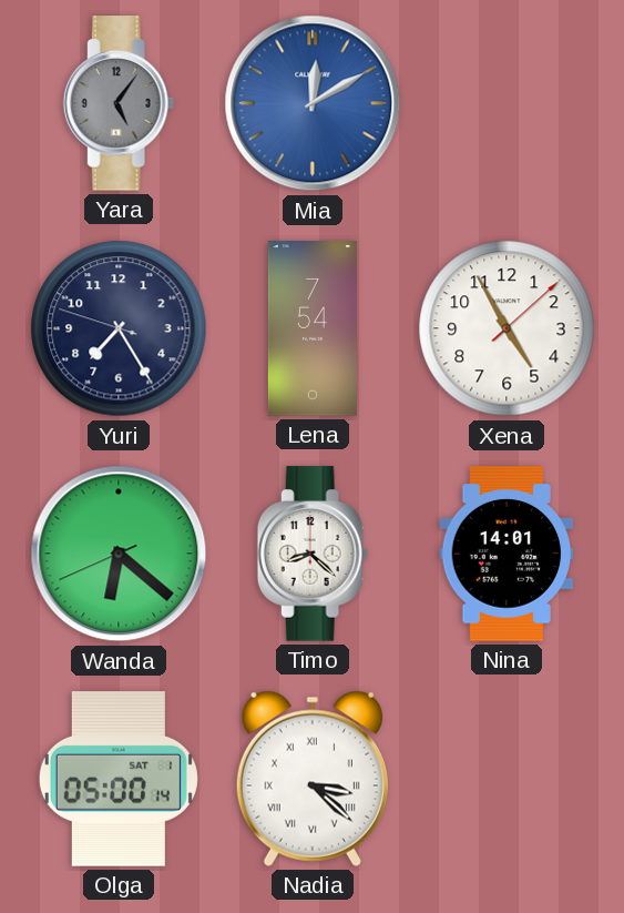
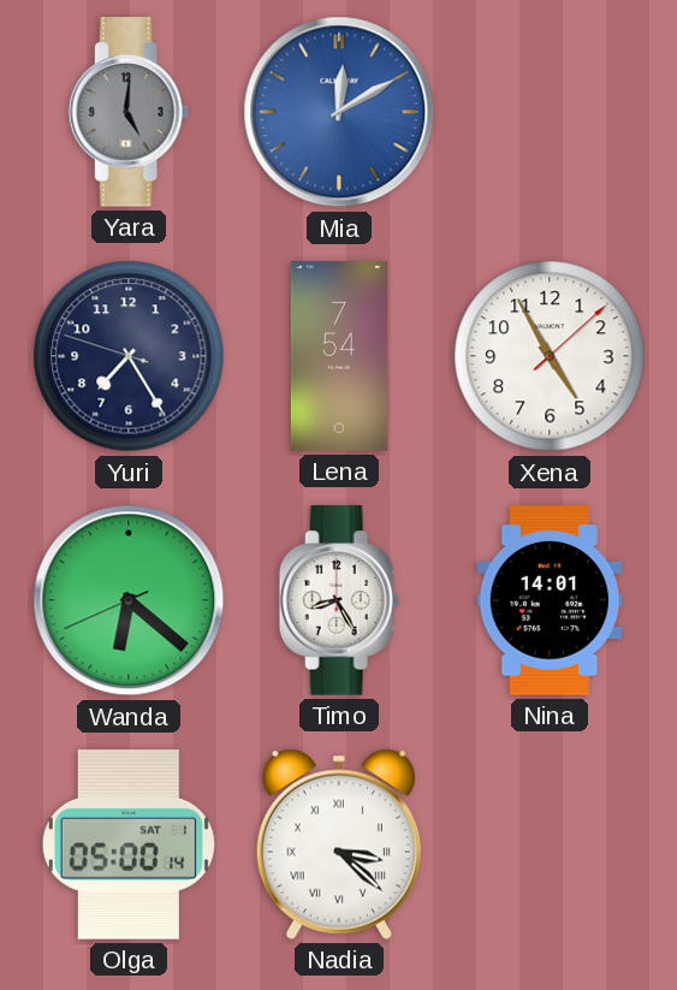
Yara: 5:06 -> 5:01
Timo: 8:22 -> 8:25
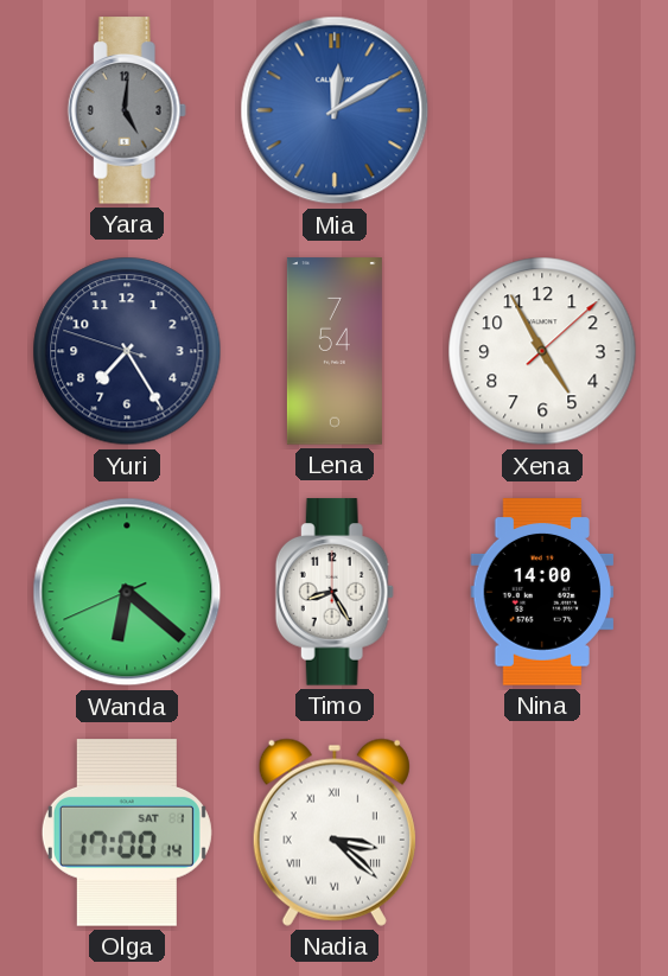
Nina: 14:01 -> 14:00
Olga: 05:00 -> 17:00
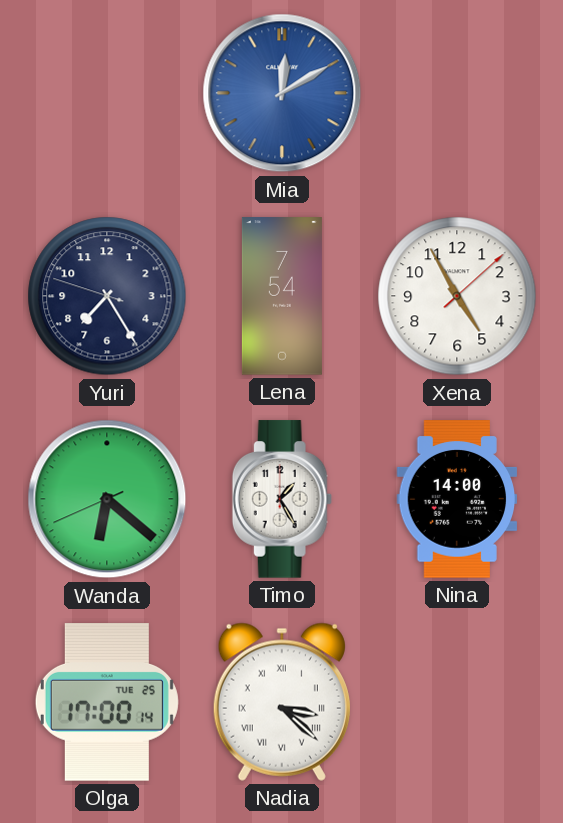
Yara: 5:01 -> none
Timo: 8:25 -> 1:25
Olga date: SAT 1 -> TUE 25
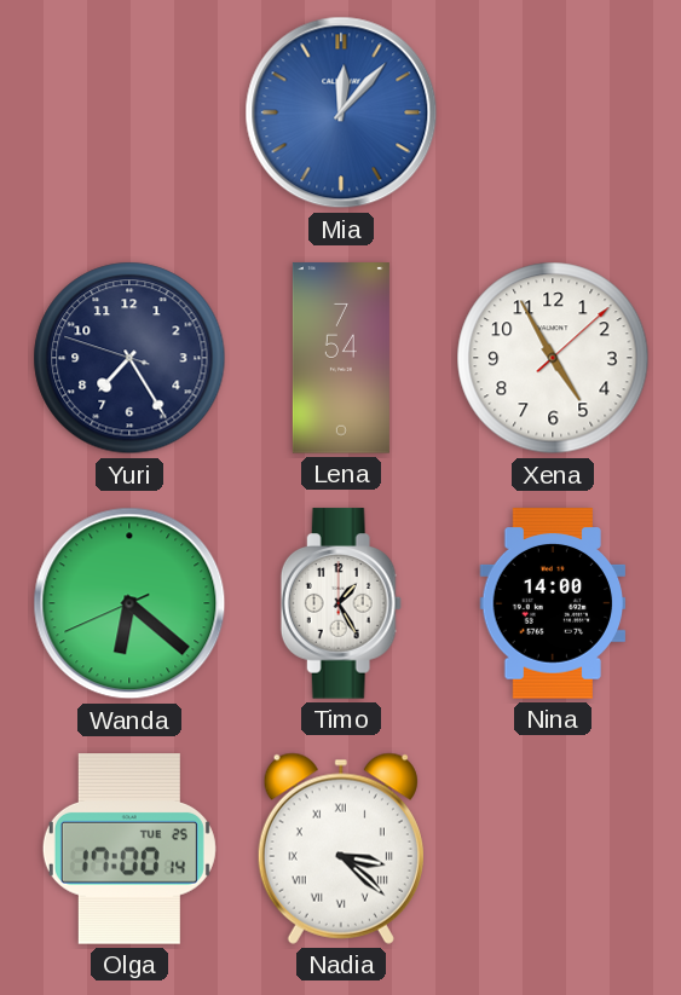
Mia: 12:10 -> 12:07
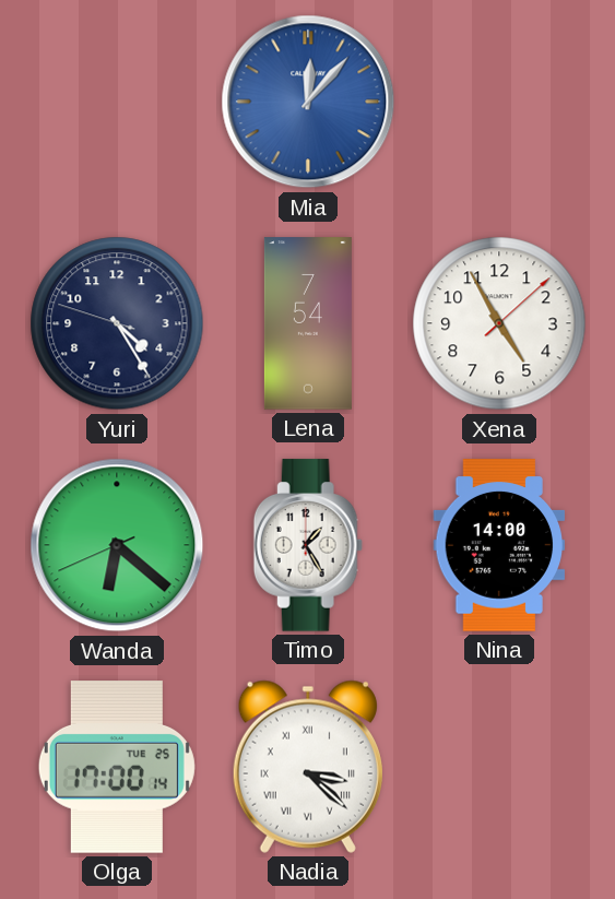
Yuri: 7:24 -> 4:24
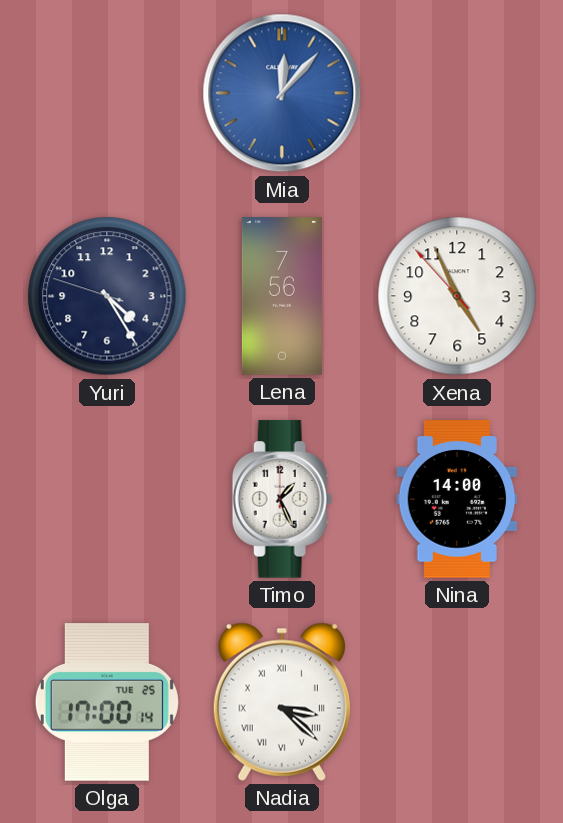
Lena: 7:54 -> 7:56
Xena: 4:55:08 -> 4:55:53
Wanda: 6:21 -> none
Timo: 1:25 -> 1:26
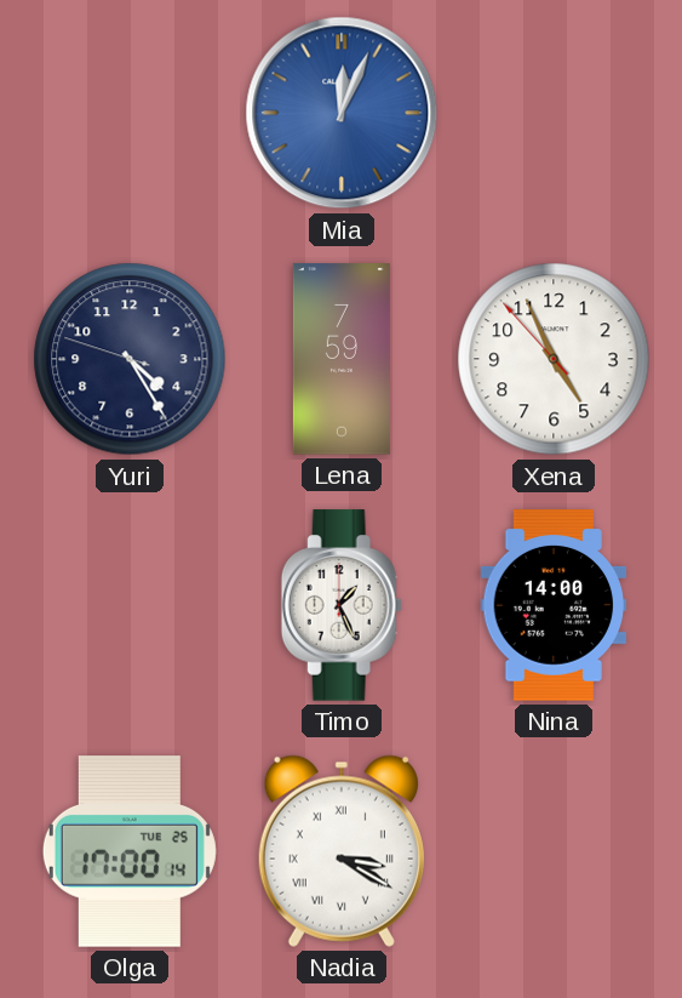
Mia: 12:07 -> 12:04
Lena: 7:56 -> 7:59
Nadia: 3:22 -> 3:20
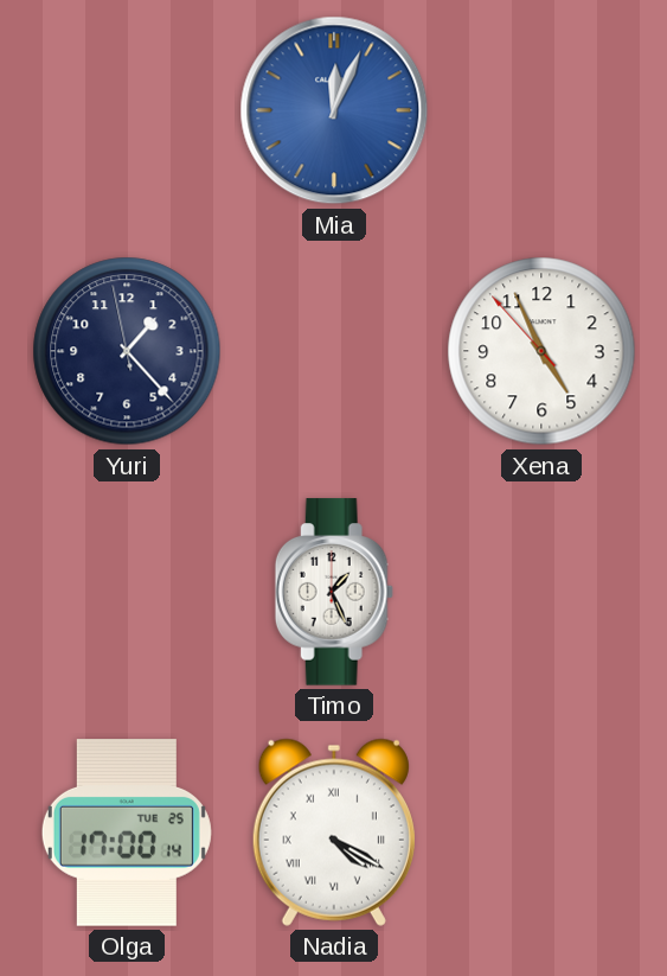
Yuri: 4:24 -> 1:22
Lena: 7:59 -> none
Nina: 14:00 -> none
Nadia: 3:20 -> 4:20
